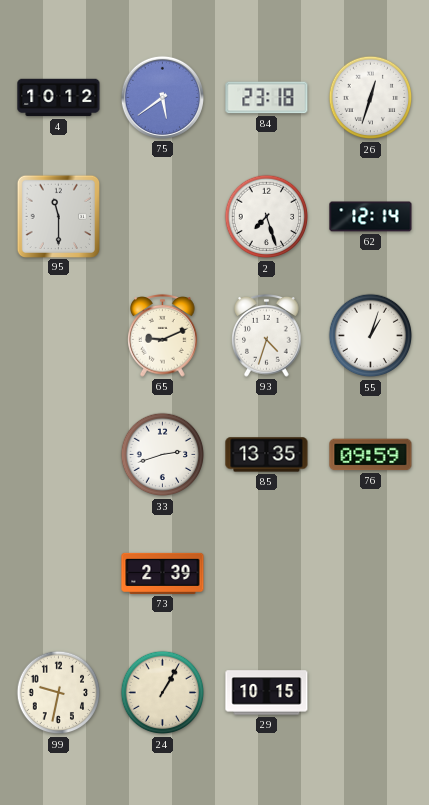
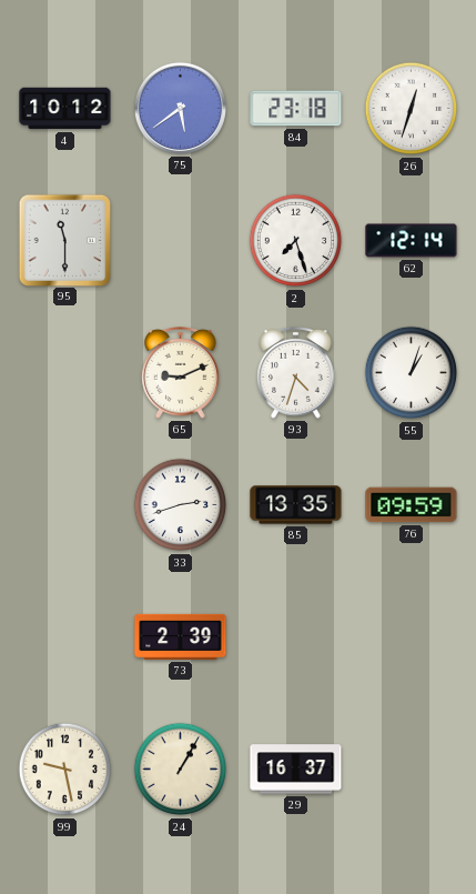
99: 9:32 -> 9:28
29: 10:15 -> 16:37
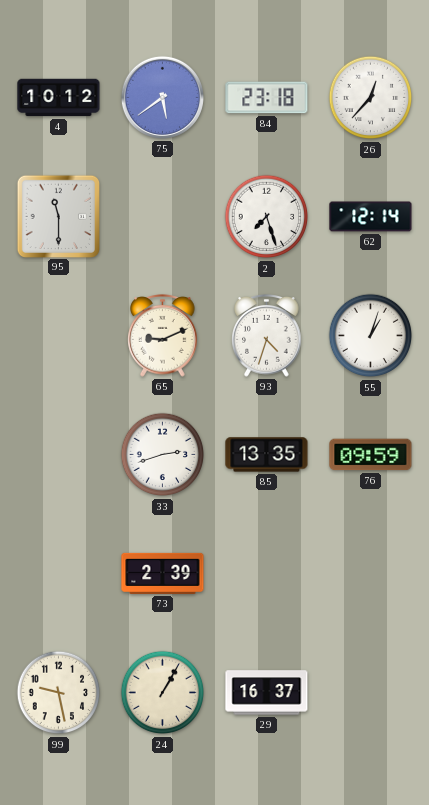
26: 12:33 -> 12:37
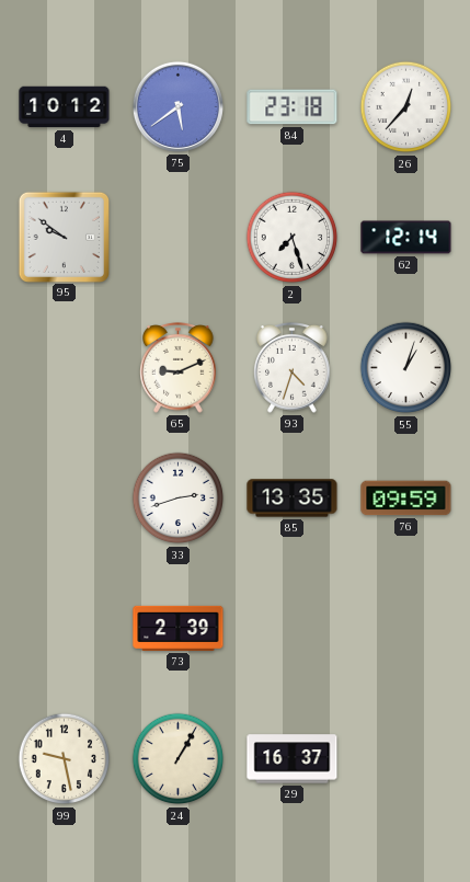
95: 11:30 -> 9:51
